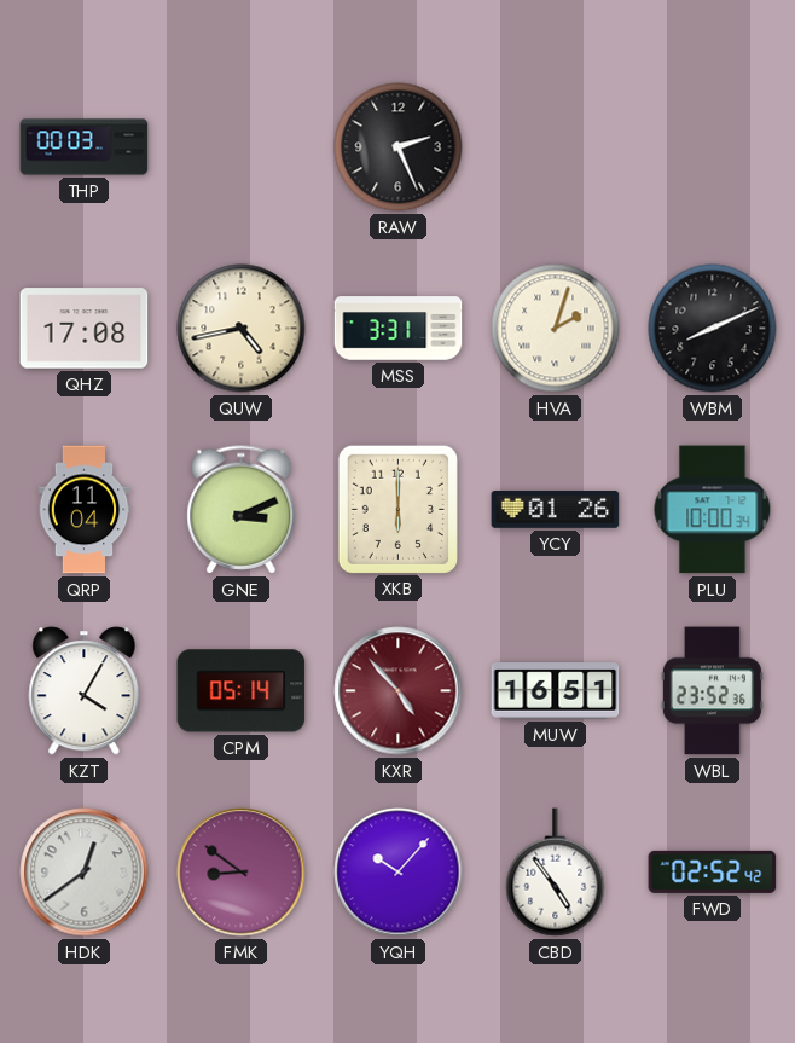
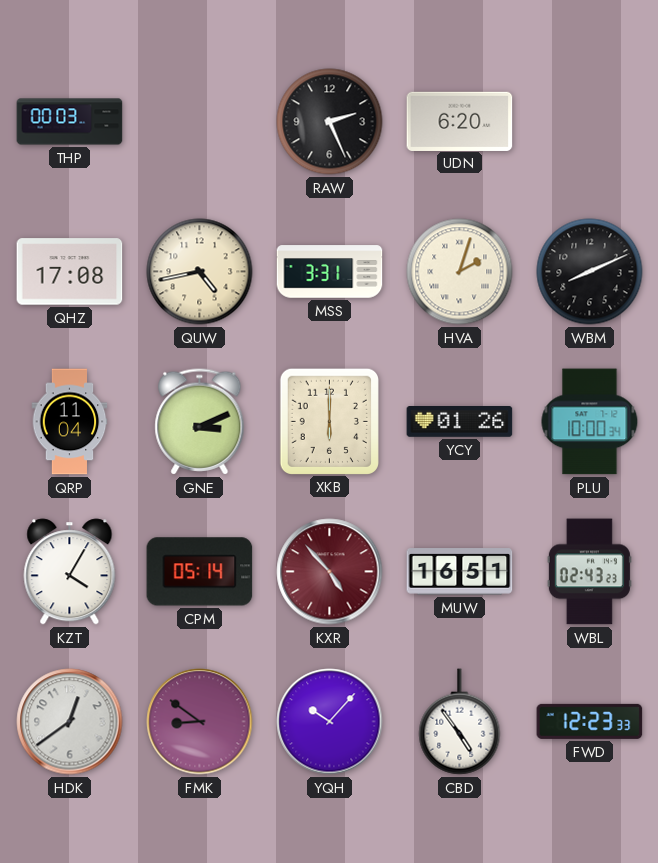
UDN: none -> 6:20
WBL: 23:52 -> 02:43
FWD: 02:52 -> 12:23
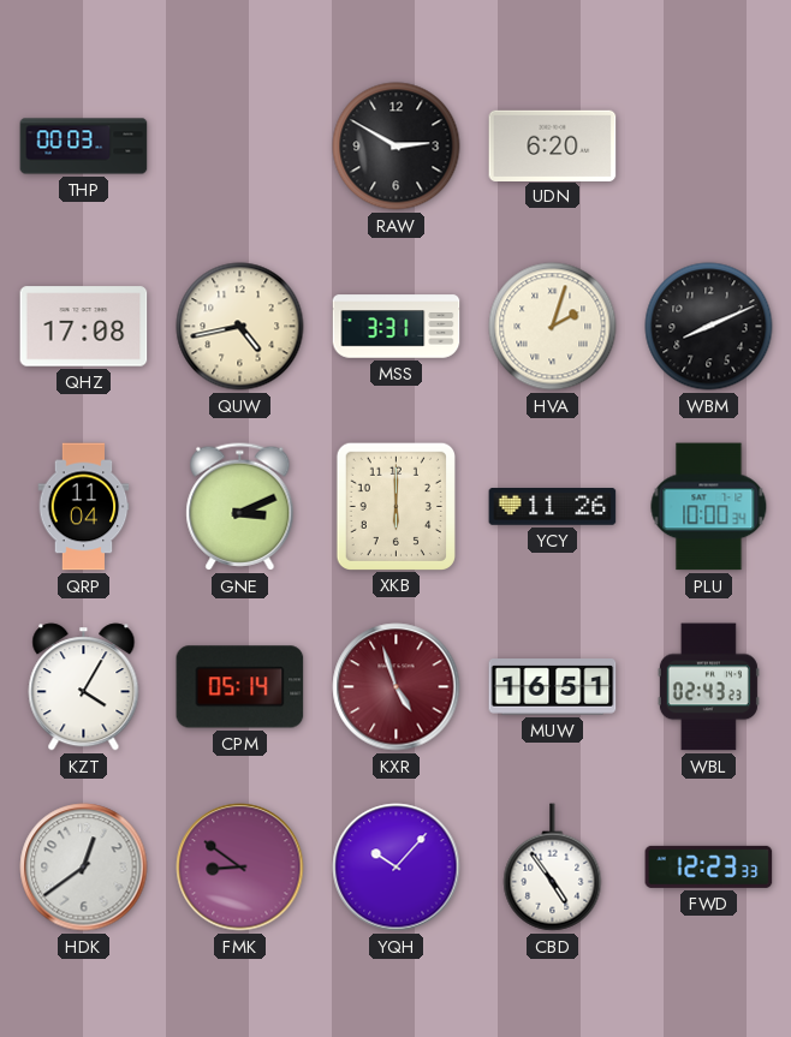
RAW: 2:26 -> 2:50
YCY: 01:26 -> 11:26
KXR: 4:53 -> 4:57
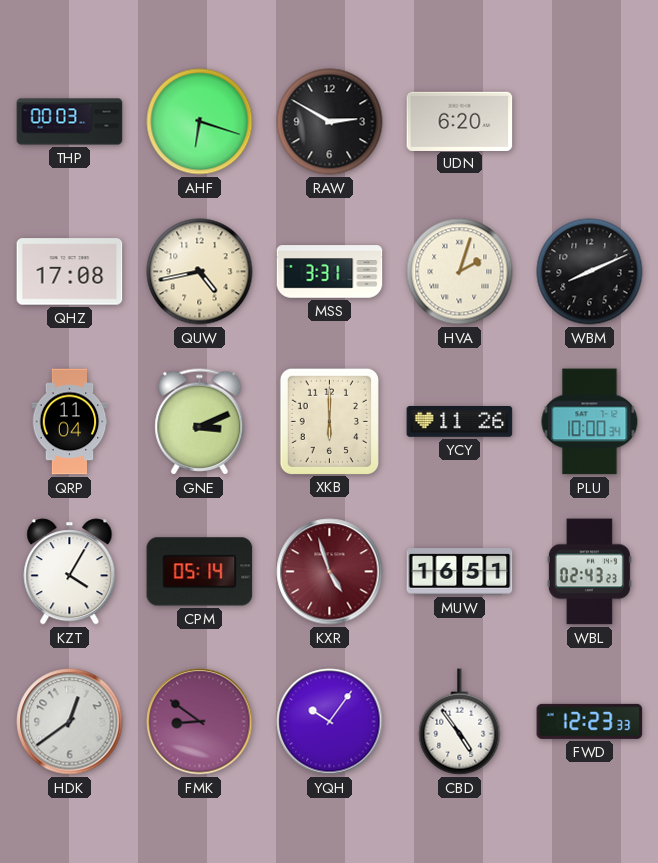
AHF: none -> 6:18
YQH: 10:07 -> 10:06
